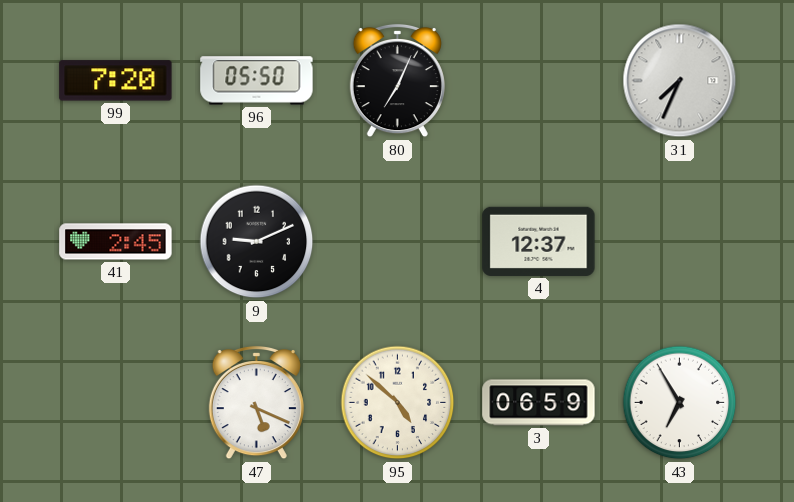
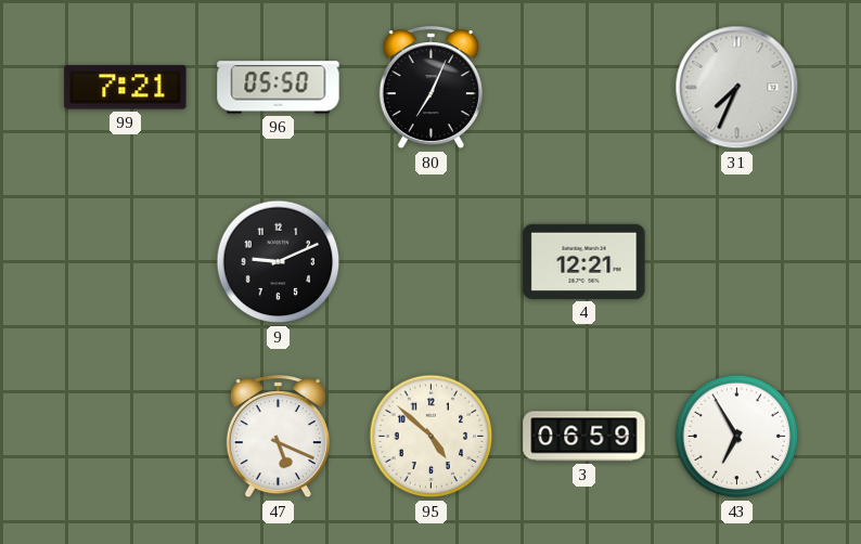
99: 7:20 -> 7:21
41: 2:45 -> none
4: 12:37 -> 12:21
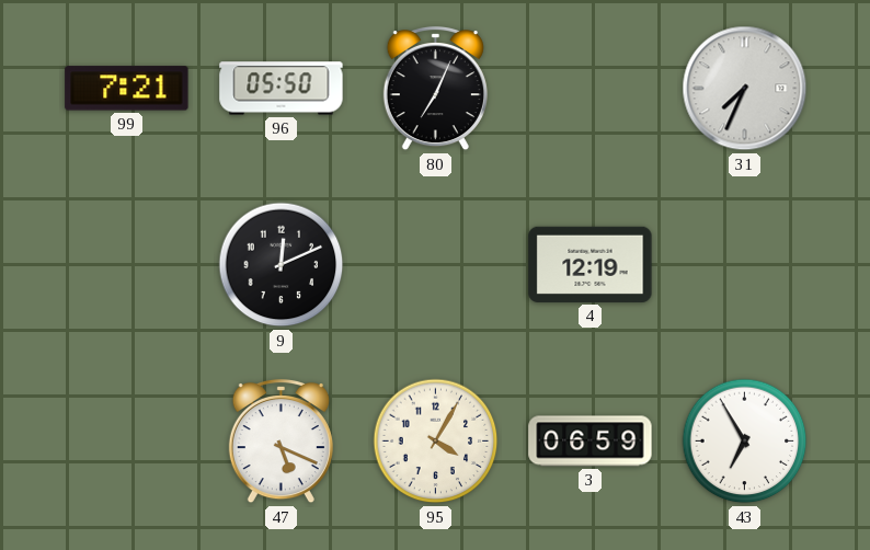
9: 9:11 -> 12:11
4: 12:21 -> 12:19
95: 4:52 -> 4:05
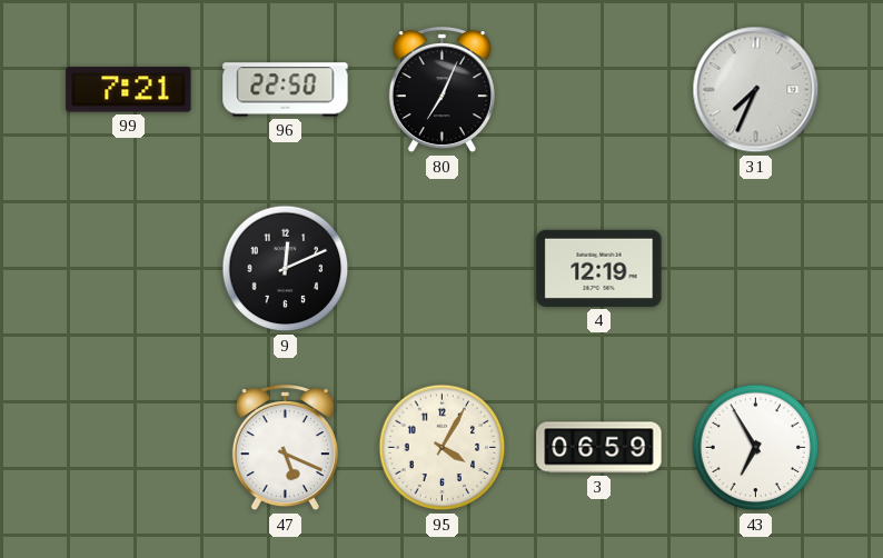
96: 05:50 -> 22:50
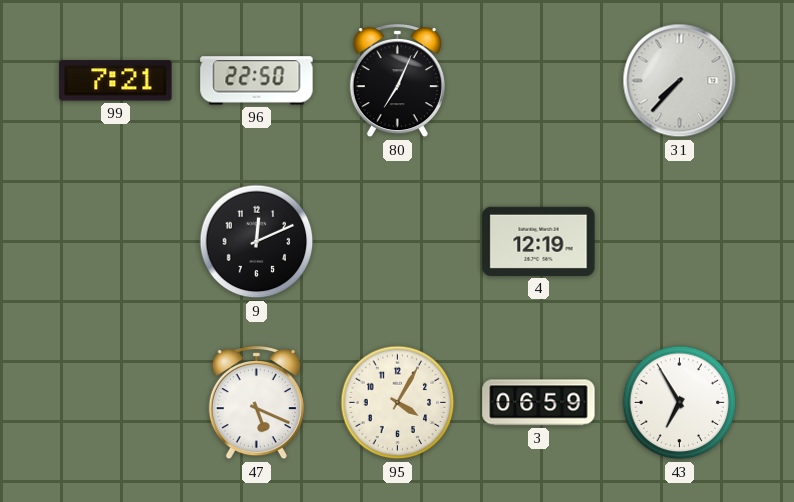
31: 7:34 -> 7:37
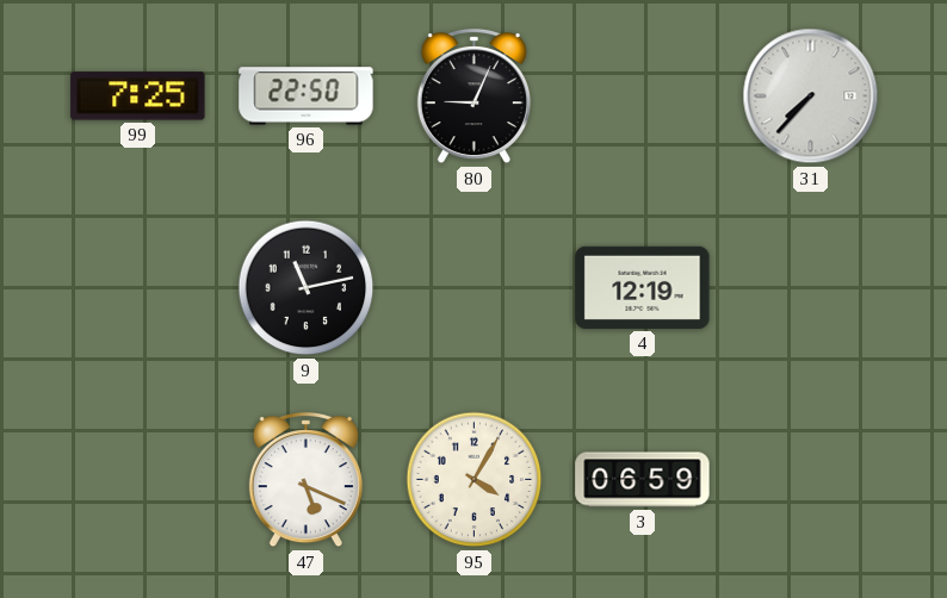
99: 7:21 -> 7:25
80: 7:04 -> 9:04
9: 12:11 -> 11:13
43: 6:55 -> none
